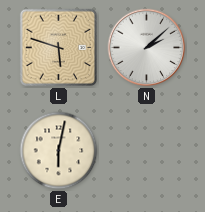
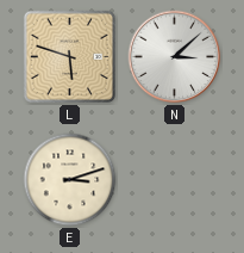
N: 2:08 -> 3:08
E: 6:02 -> 3:12
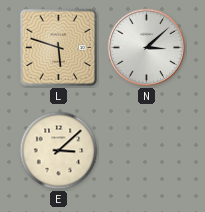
E: 3:12 -> 3:08
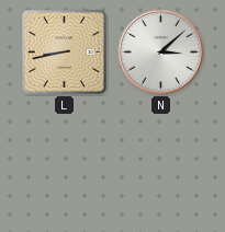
L: 5:48 -> 8:43
E: 3:08 -> none
